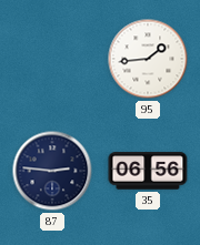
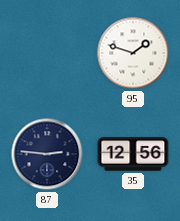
95: 1:44 -> 1:48
35: 06:56 -> 12:56
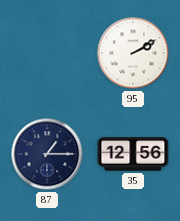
95: 1:48 -> 2:10
87: 2:46 -> 1:15
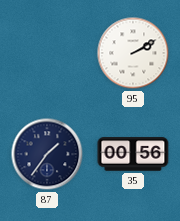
87: 1:15 -> 1:36
35: 12:56 -> 00:56
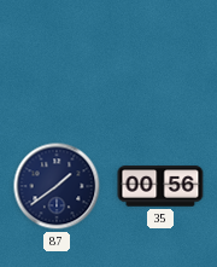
95: 2:10 -> none
87: 1:36 -> 1:39
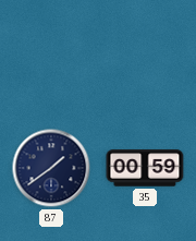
35: 00:56 -> 00:59
